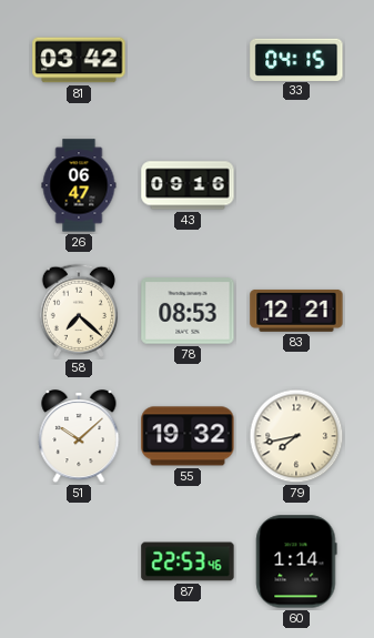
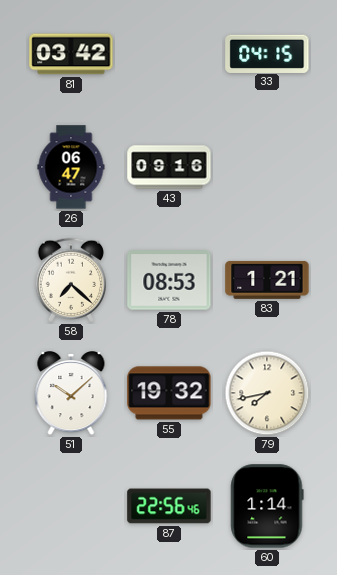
83: 12:21 -> 1:21
87: 22:53 -> 22:56
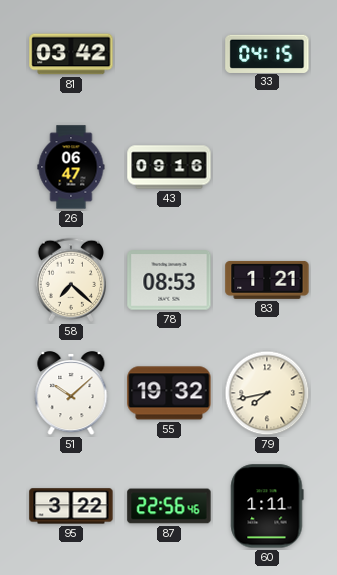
95: none -> 3:22
60: 1:14 -> 1:11
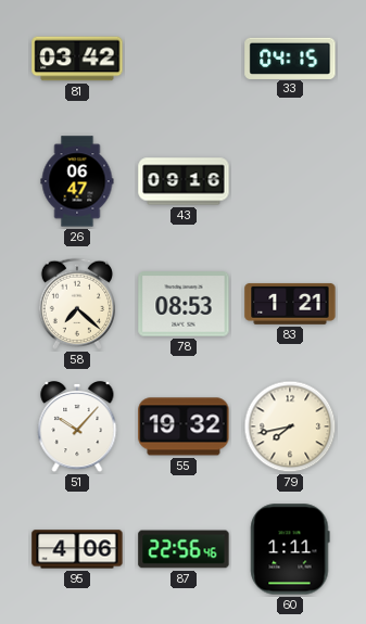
51: 10:08 -> 10:07
95: 3:22 -> 4:06
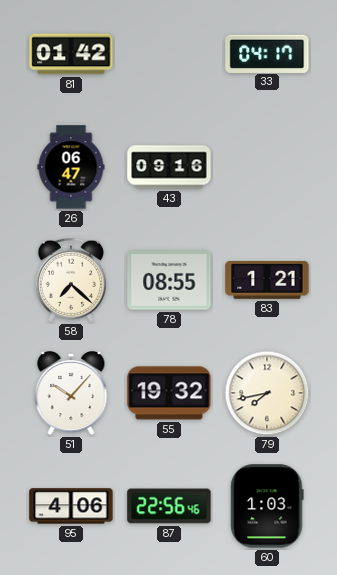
81: 03:42 -> 01:42
33: 04:15 -> 04:17
78: 08:53 -> 08:55
60: 1:11 -> 1:03
